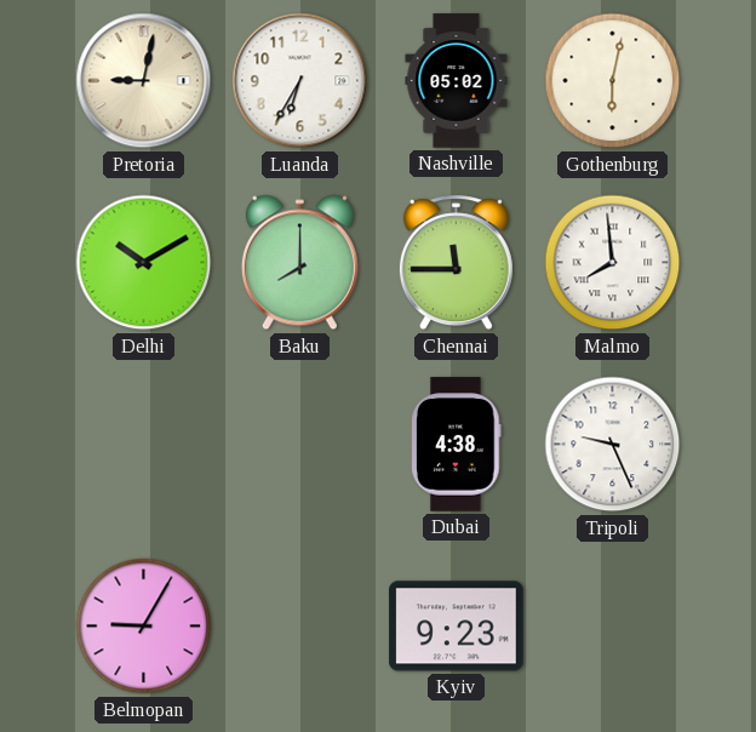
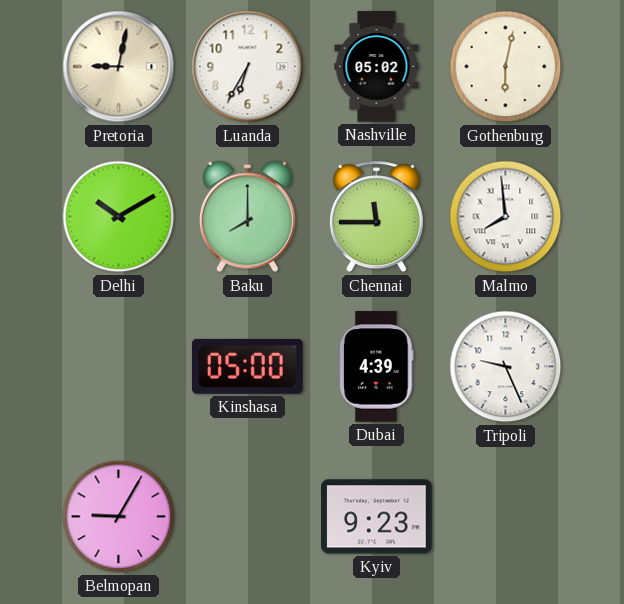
Kinshasa: none -> 05:00
Dubai: 4:38 -> 4:39
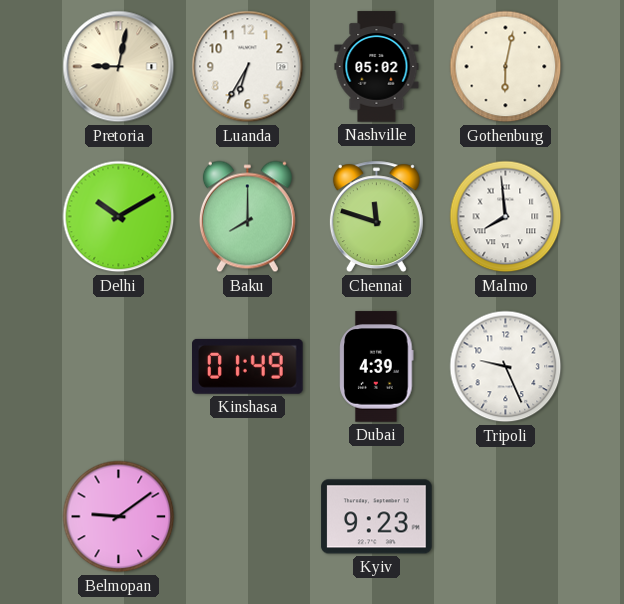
Chennai: 11:45 -> 11:48
Kinshasa: 05:00 -> 01:49
Belmopan: 9:05 -> 9:09
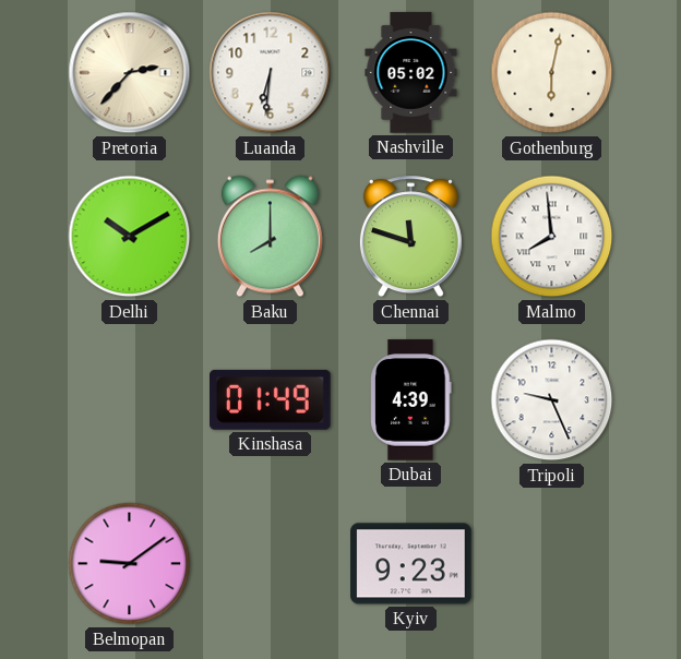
Pretoria: 9:02 -> 2:37
Luanda: 6:35 -> 6:31
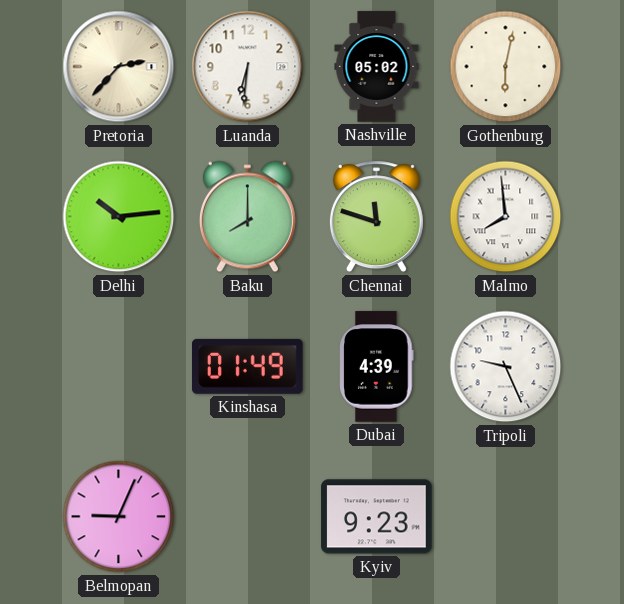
Delhi: 10:10 -> 10:14
Belmopan: 9:09 -> 9:04
